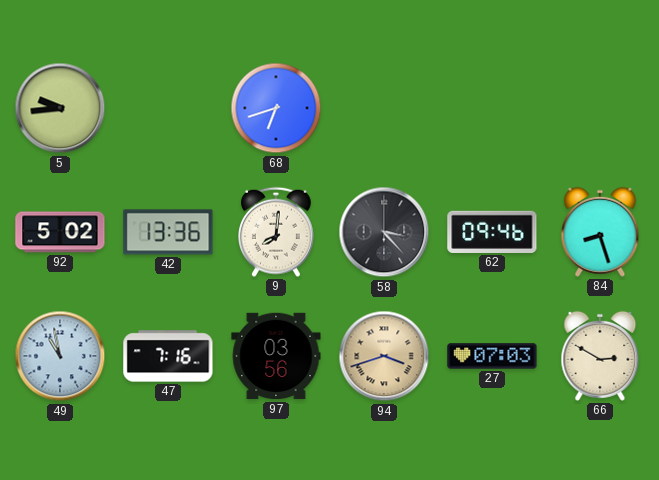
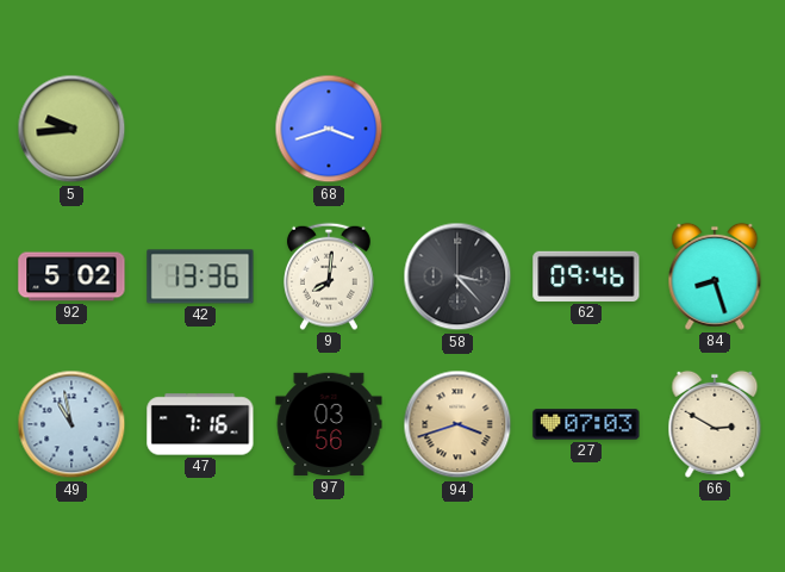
68: 6:42 -> 3:42
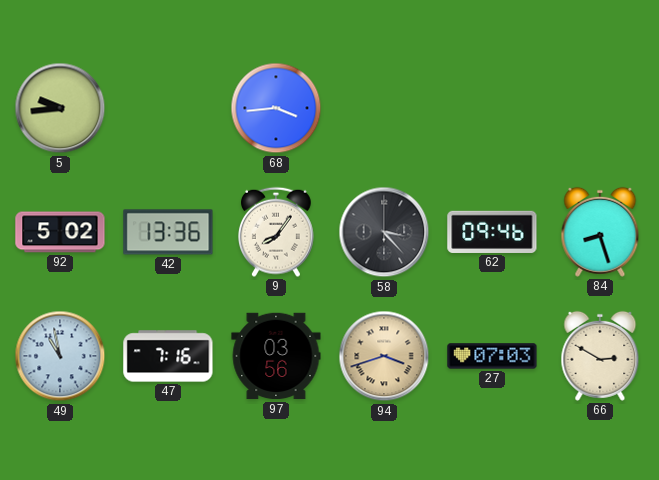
68: 3:42 -> 3:44
9: 8:01 -> 8:06
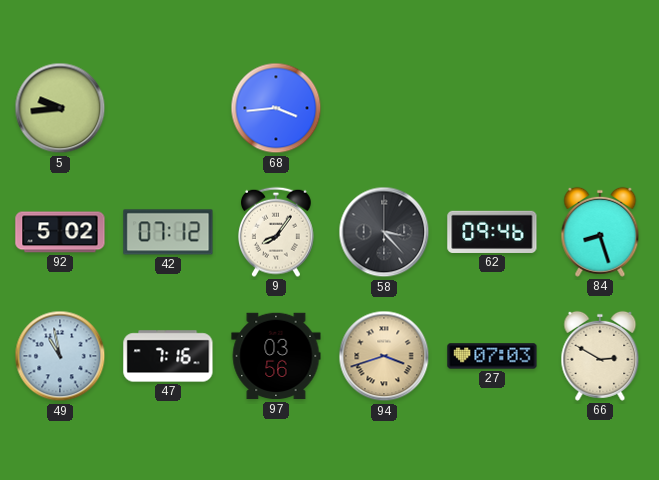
42: 13:36 -> 07:12
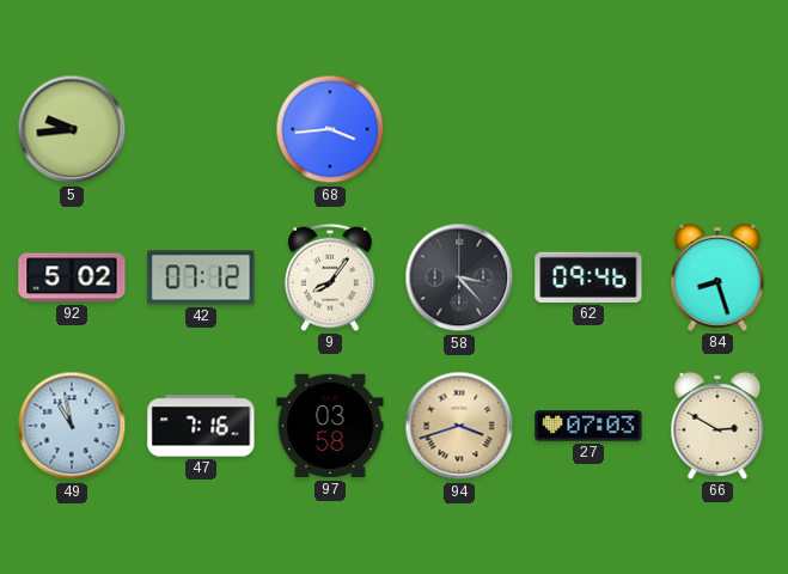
97: 03:56 -> 03:58
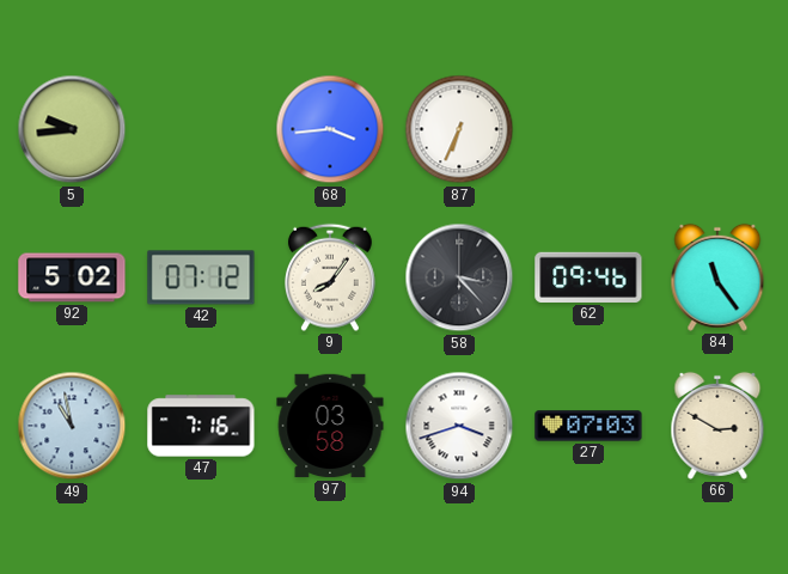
87: none -> 6:34
84: 8:27 -> 11:24
94 dial: champagne -> white
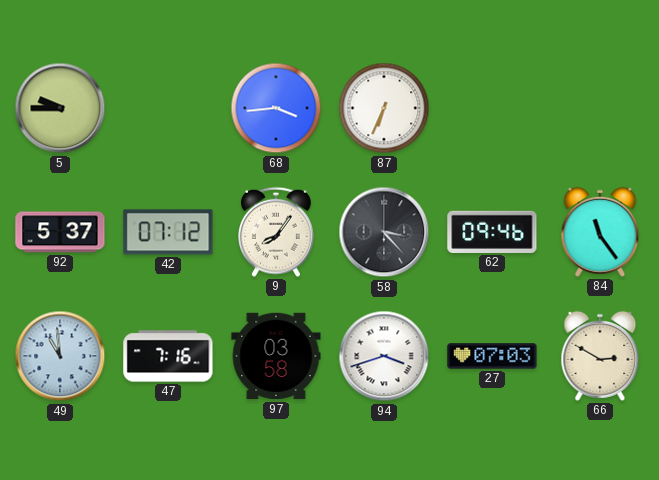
5: 9:44 -> 9:45
92: 5:02 -> 5:37
49: 10:58 -> 10:59
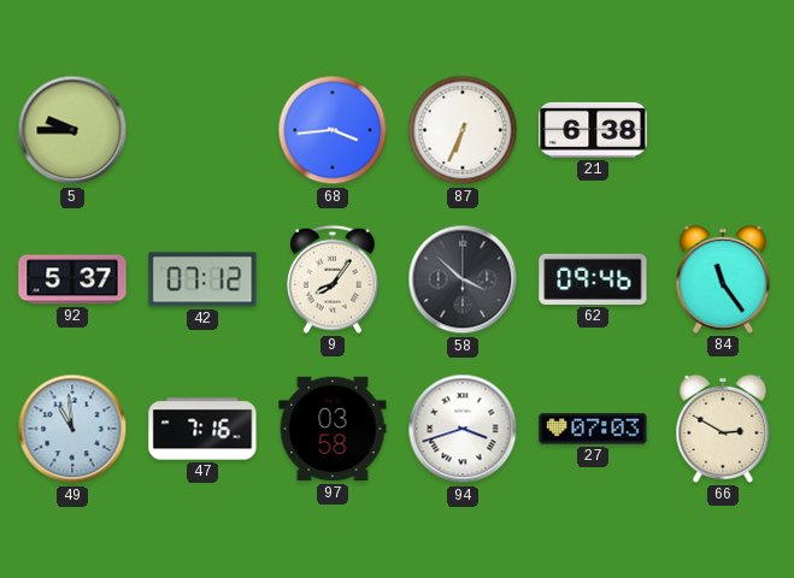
21: none -> 6:38
58: 3:23 -> 3:52
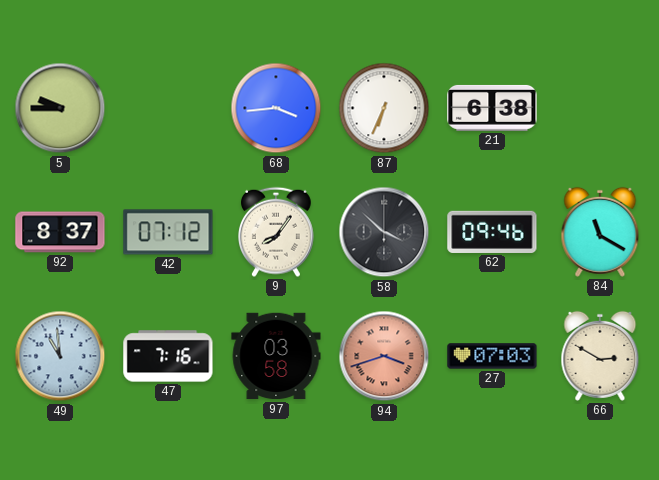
92: 5:37 -> 8:37
84: 11:24 -> 11:20
94 dial: white -> salmon
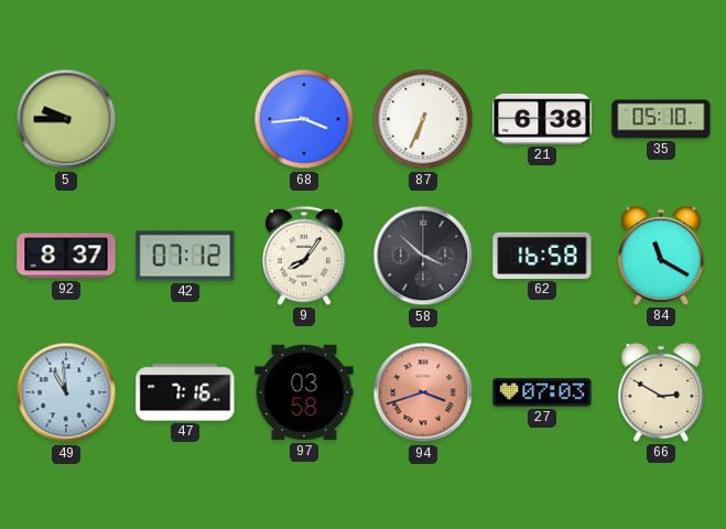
35: none -> 05:10
62: 09:46 -> 16:58
